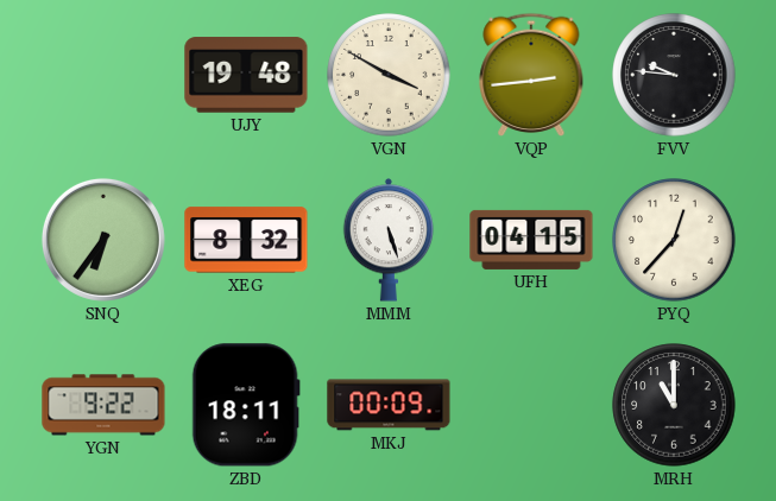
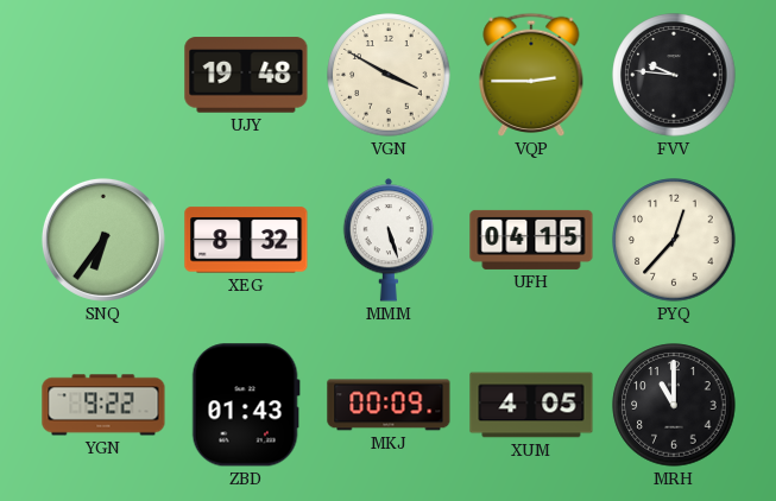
VQP: 2:44 -> 2:45
ZBD: 18:11 -> 01:43
XUM: none -> 4:05
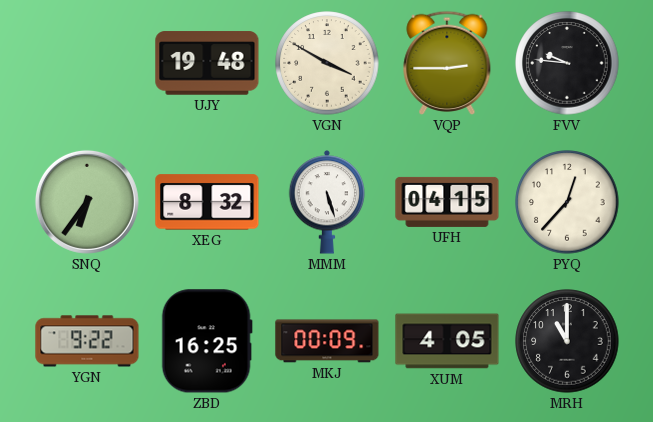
ZBD: 01:43 -> 16:25
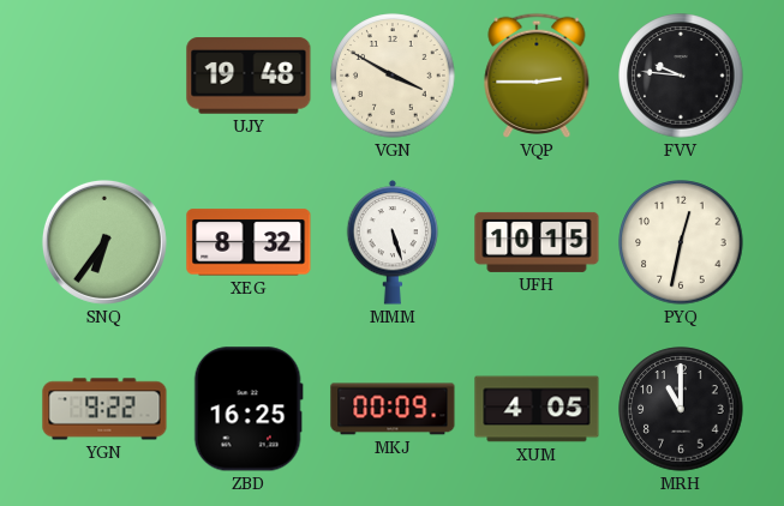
UFH: 04:15 -> 10:15
PYQ: 12:37 -> 12:32
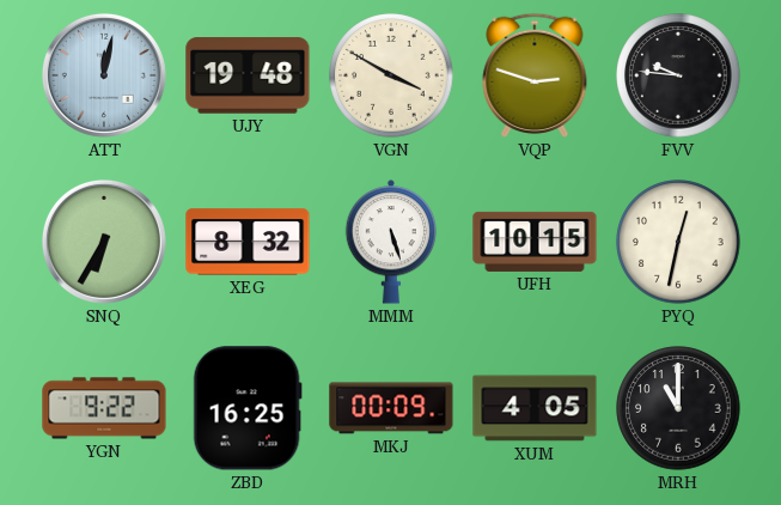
ATT: none -> 12:02
VQP: 2:45 -> 2:48
SNQ: 6:36 -> 6:35
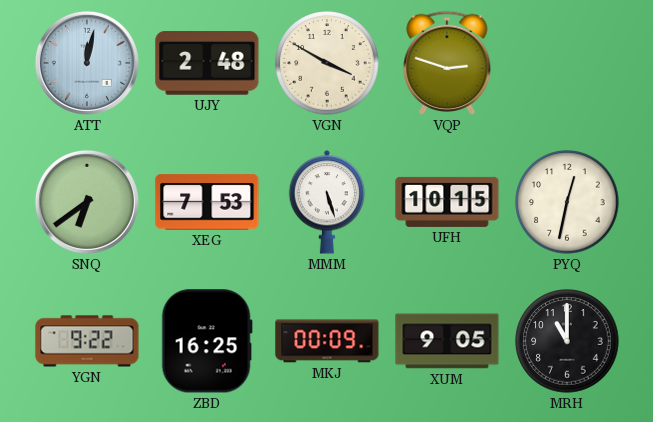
UJY: 19:48 -> 2:48
FVV: 9:46 -> none
SNQ: 6:35 -> 6:39
XEG: 8:32 -> 7:53
XUM: 4:05 -> 9:05
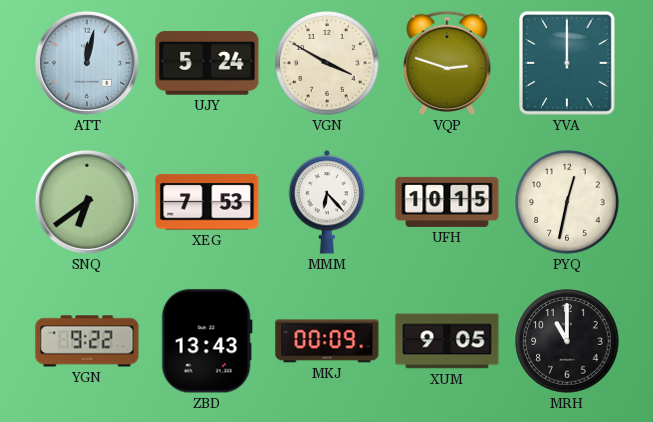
UJY: 2:48 -> 5:24
YVA: none -> 12:00
MMM: 5:27 -> 6:23
ZBD: 16:25 -> 13:43
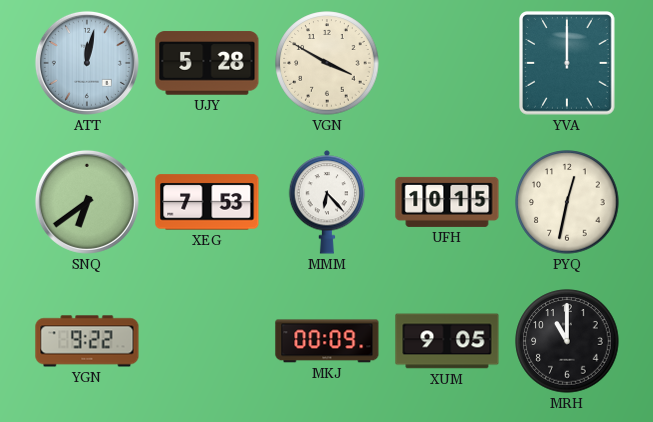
UJY: 5:24 -> 5:28
VQP: 2:48 -> none
ZBD: 13:43 -> none
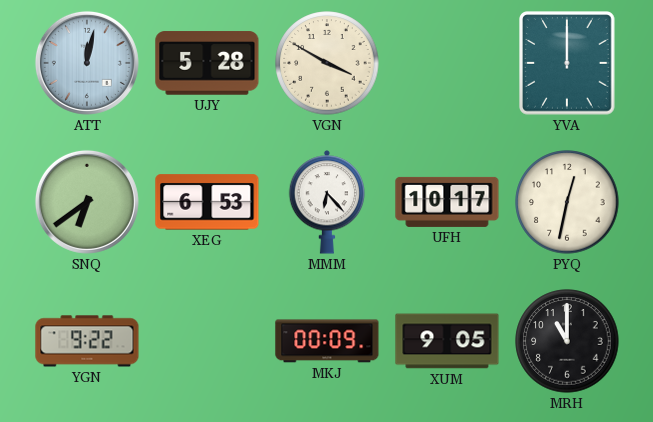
XEG: 7:53 -> 6:53
UFH: 10:15 -> 10:17
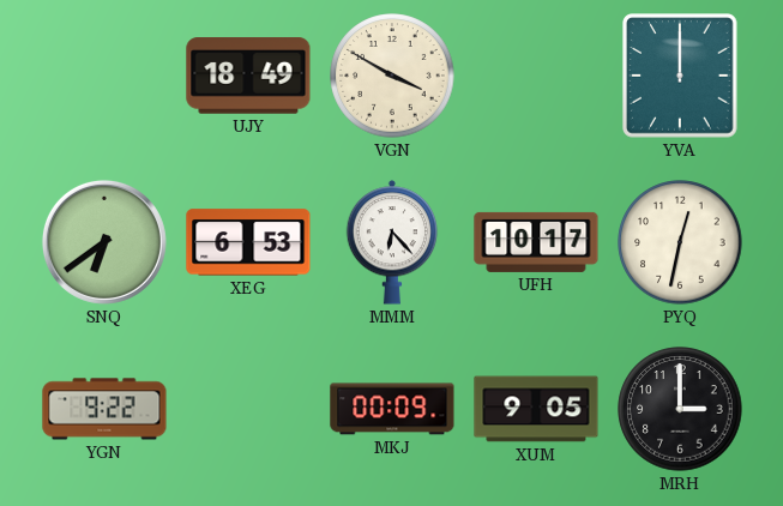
ATT: 12:02 -> none
UJY: 5:28 -> 18:49
MRH: 11:00 -> 3:00
